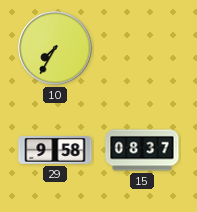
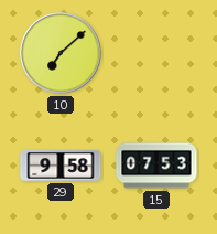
10: 7:35 -> 7:08
15: 08:37 -> 07:53
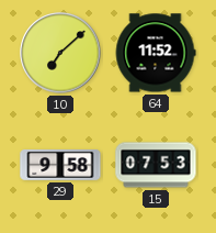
64: none -> 11:52
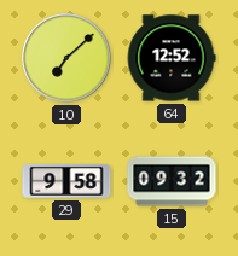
64: 11:52 -> 12:52
15: 07:53 -> 09:32
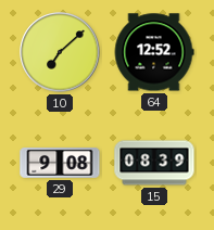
29: 9:58 -> 9:08
15: 09:32 -> 08:39
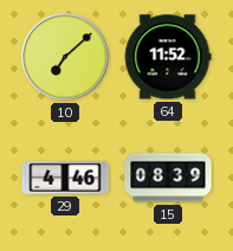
64: 12:52 -> 11:52
29: 9:08 -> 4:46
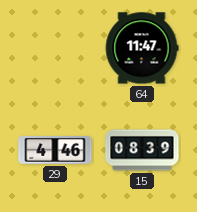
10: 7:08 -> none
64: 11:52 -> 11:47
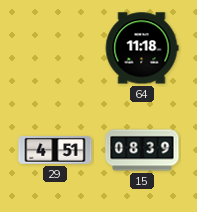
64: 11:47 -> 11:18
29: 4:46 -> 4:51
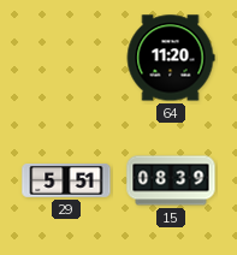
64: 11:18 -> 11:20
29: 4:51 -> 5:51
